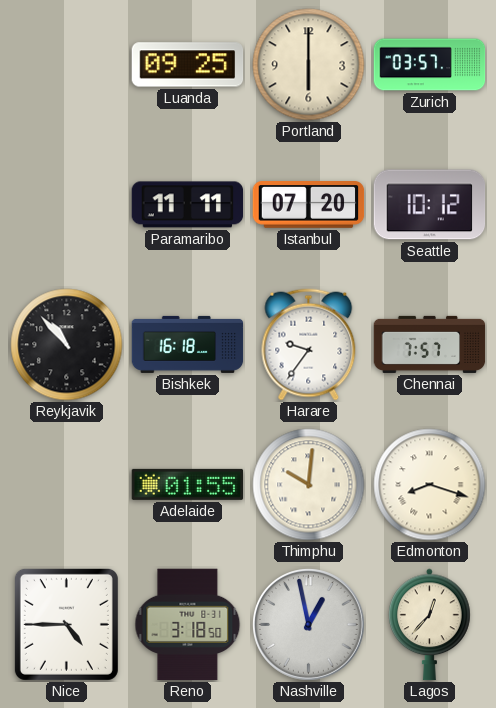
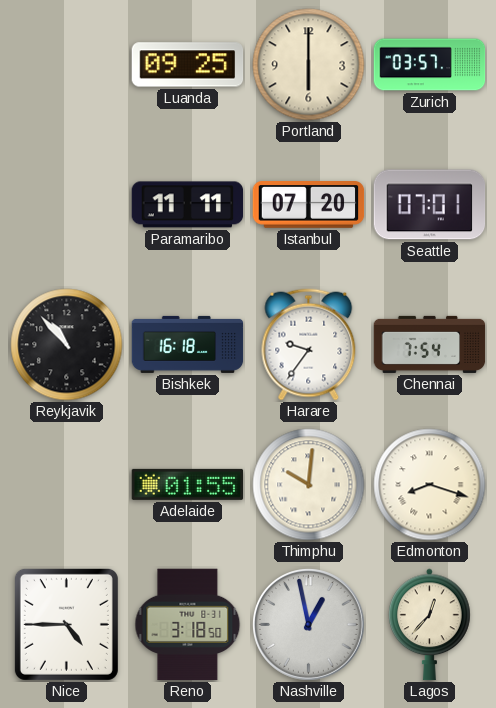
Seattle: 10:12 -> 07:01
Chennai: 7:57 -> 7:54
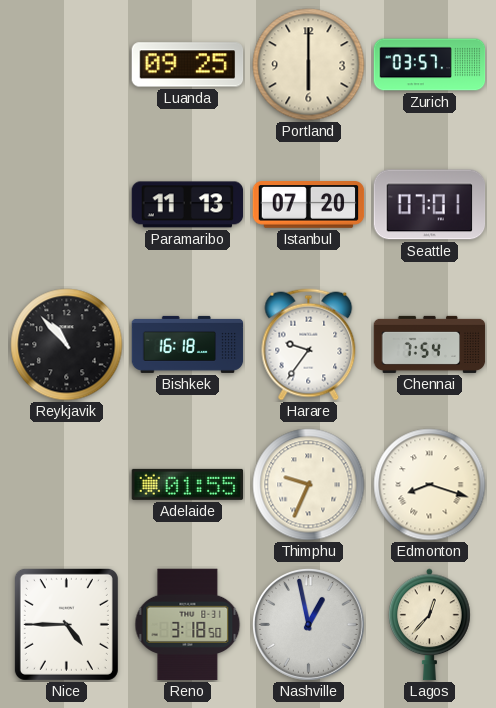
Paramaribo: 11:11 -> 11:13
Thimphu: 10:01 -> 9:34
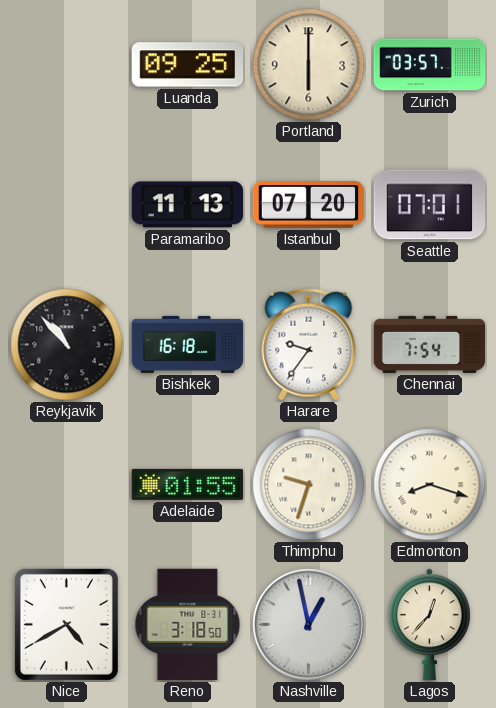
Thimphu: 9:34 -> 9:33
Nice: 4:45 -> 4:40
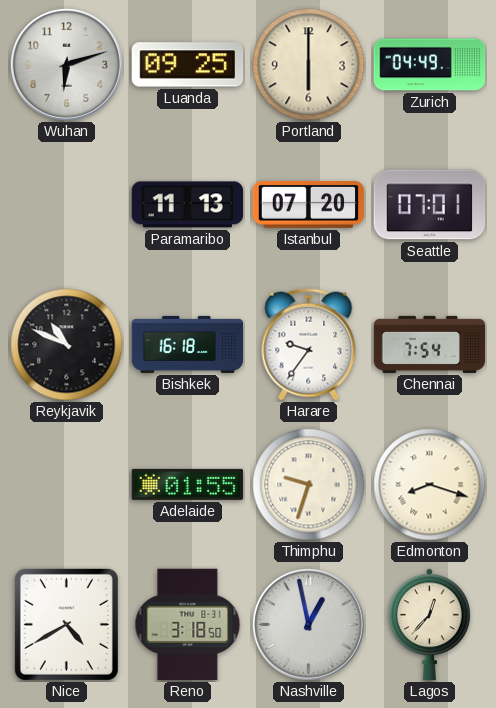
Wuhan: none -> 6:12
Zurich: 03:57 -> 04:49
Reykjavik: 10:53 -> 10:49
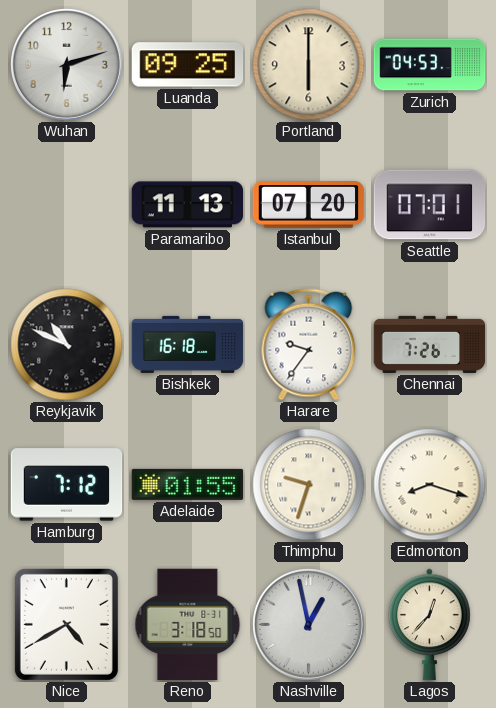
Zurich: 04:49 -> 04:53
Chennai: 7:54 -> 7:26
Hamburg: none -> 7:12
